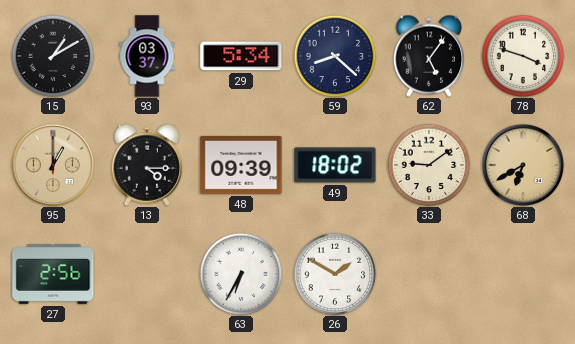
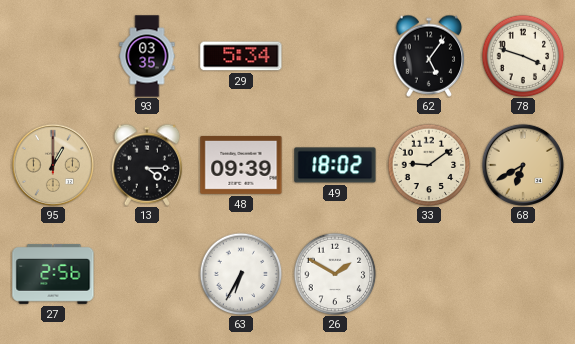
15: 1:10 -> none
93: 03:37 -> 03:35
59: 8:22 -> none
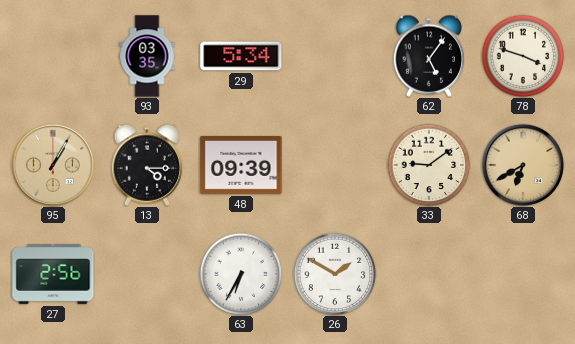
95: 1:00 -> 1:05
49: 18:02 -> none
